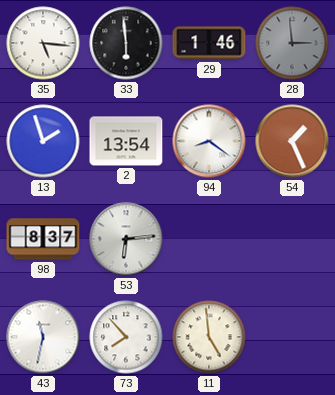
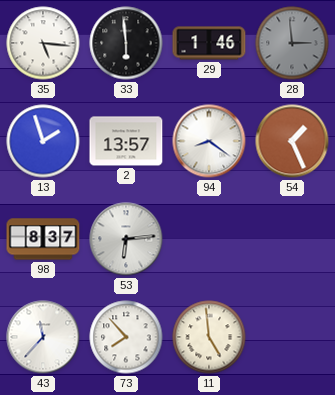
2: 13:54 -> 13:57
43: 11:32 -> 11:37
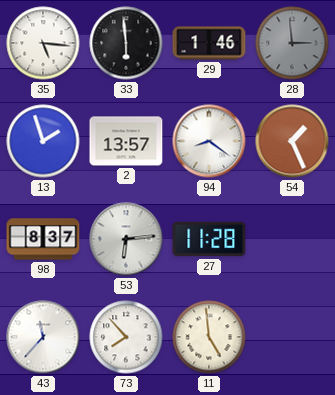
27: none -> 11:28
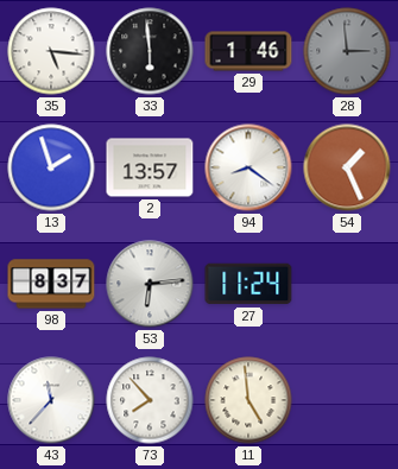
27: 11:28 -> 11:24
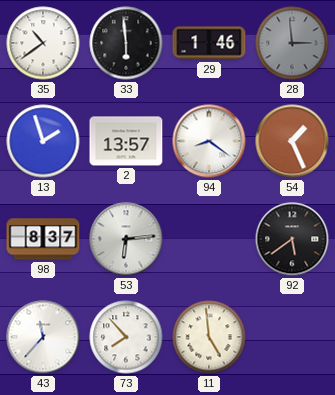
35: 5:16 -> 10:39
27: 11:24 -> none
92: none -> 5:39
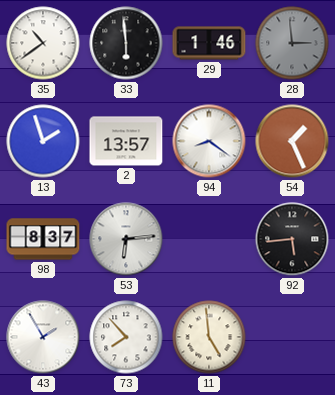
92: 5:39 -> 5:44
43: 11:37 -> 1:55
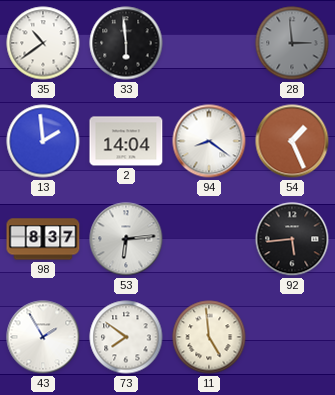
29: 1:46 -> none
13: 1:57 -> 1:59
2: 13:57 -> 14:04
73: 7:53 -> 7:51
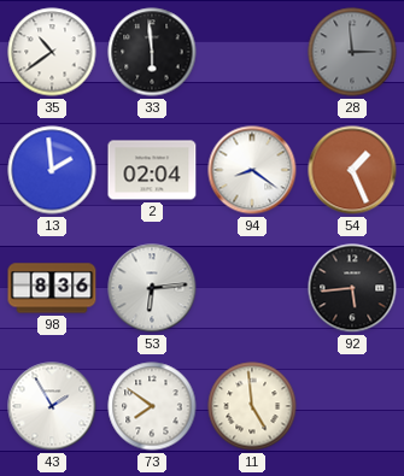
2: 14:04 -> 02:04
98: 8:37 -> 8:36
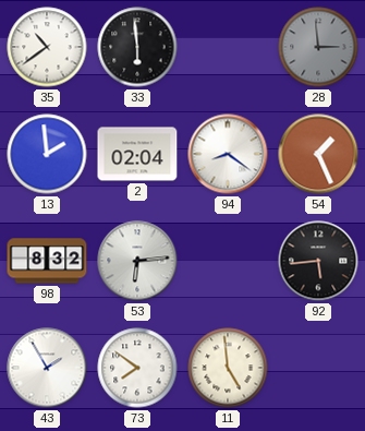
98: 8:36 -> 8:32
